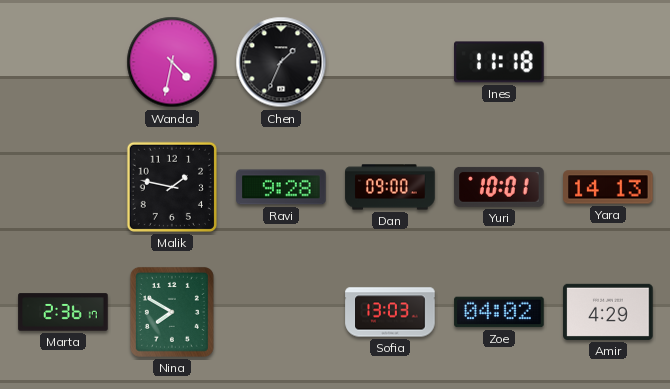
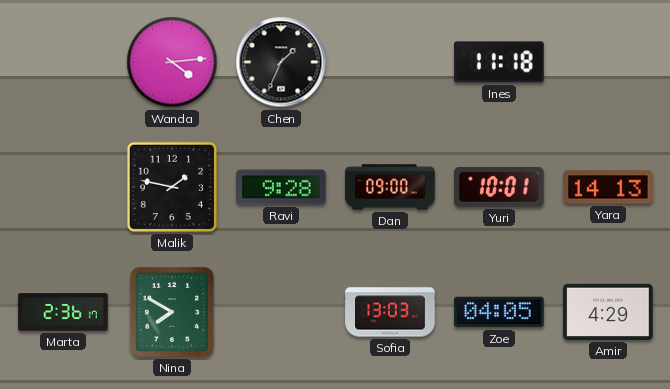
Wanda: 4:32 -> 4:14
Zoe: 04:02 -> 04:05
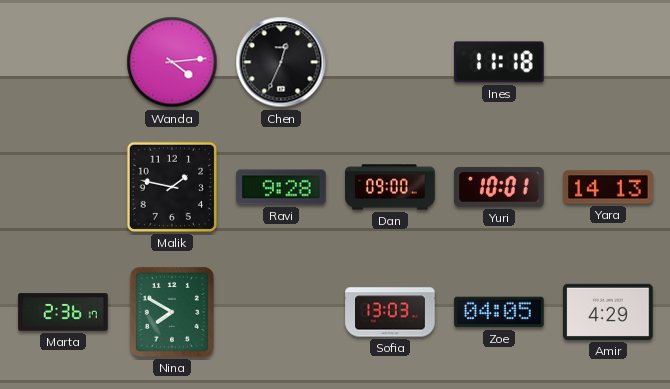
Chen: 1:34 -> 12:34
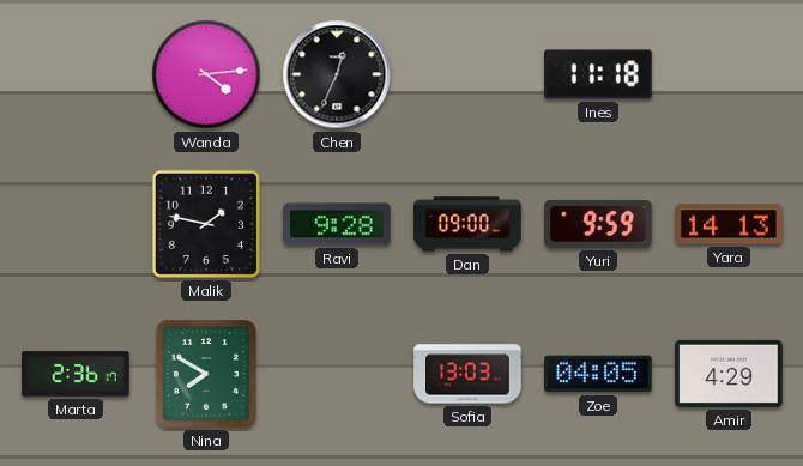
Yuri: 10:01 -> 9:59
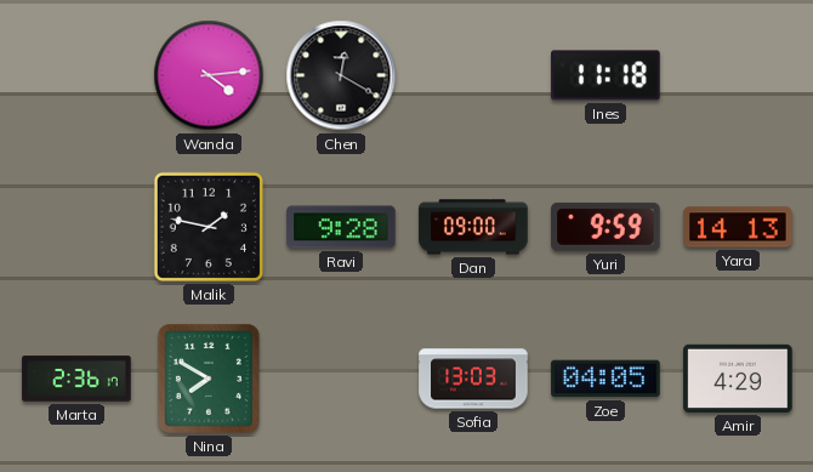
Chen: 12:34 -> 12:20
